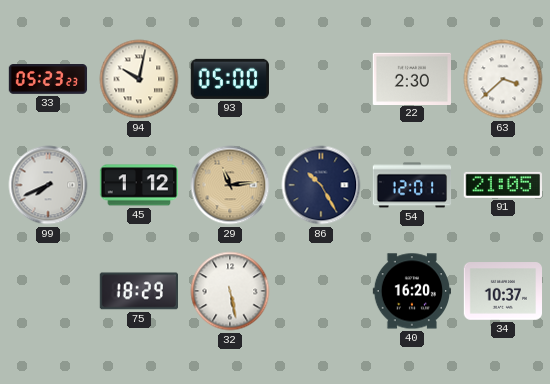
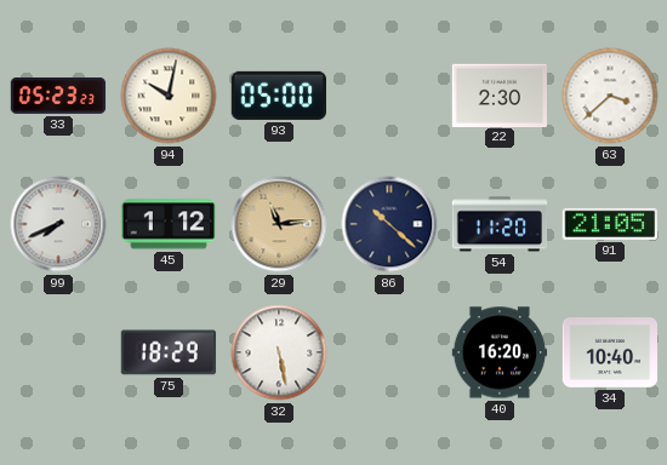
86: 10:25 -> 10:22
54: 12:01 -> 11:20
34: 10:37 -> 10:40
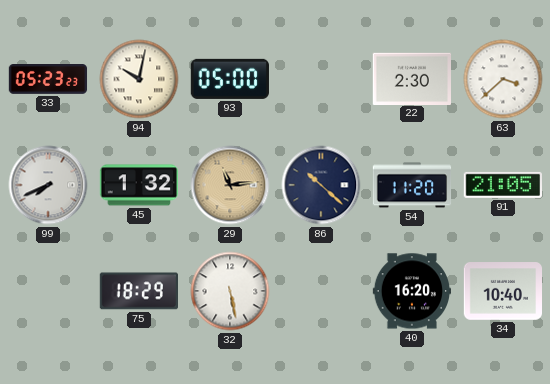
45: 1:12 -> 1:32
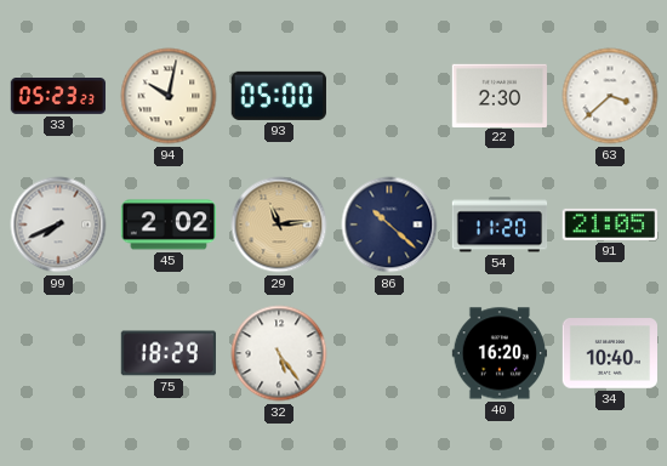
45: 1:32 -> 2:02
32: 5:28 -> 5:24
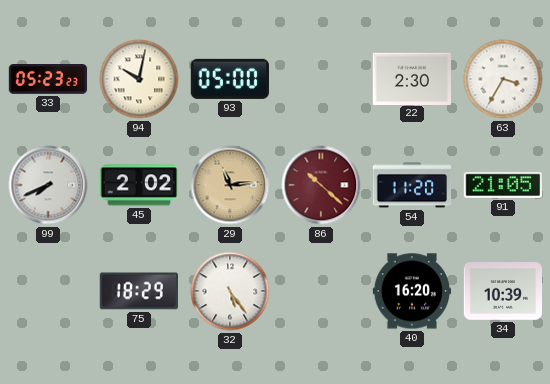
63: 3:38 -> 3:35
86 dial: navy -> burgundy
34: 10:40 -> 10:39
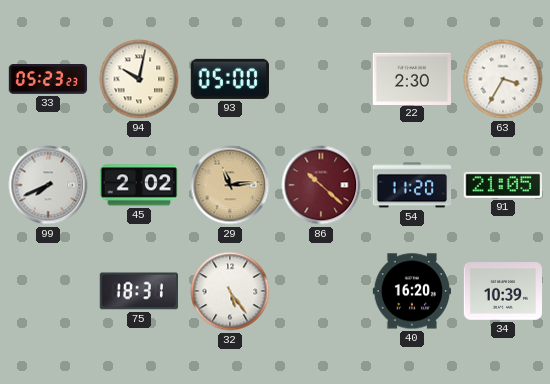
75: 18:29 -> 18:31
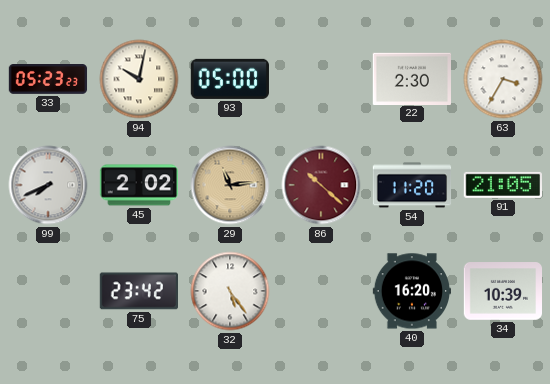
75: 18:31 -> 23:42
